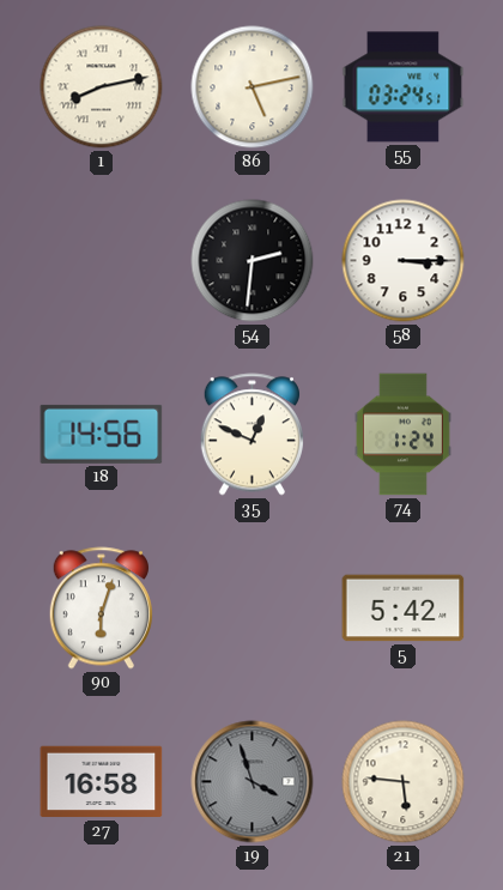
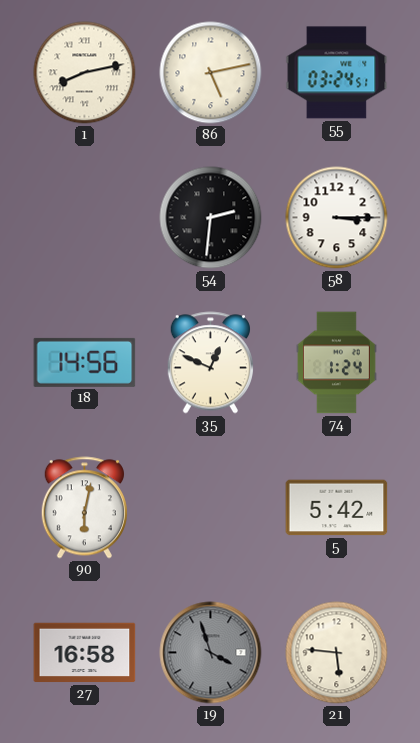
90: 6:03 -> 6:02
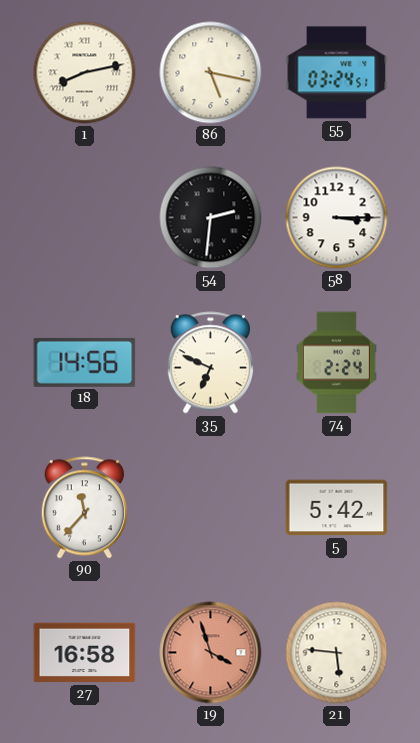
86: 5:13 -> 5:17
35: 12:49 -> 6:49
74: 1:24 -> 2:24
90: 6:02 -> 11:37
19 dial: grey -> salmon
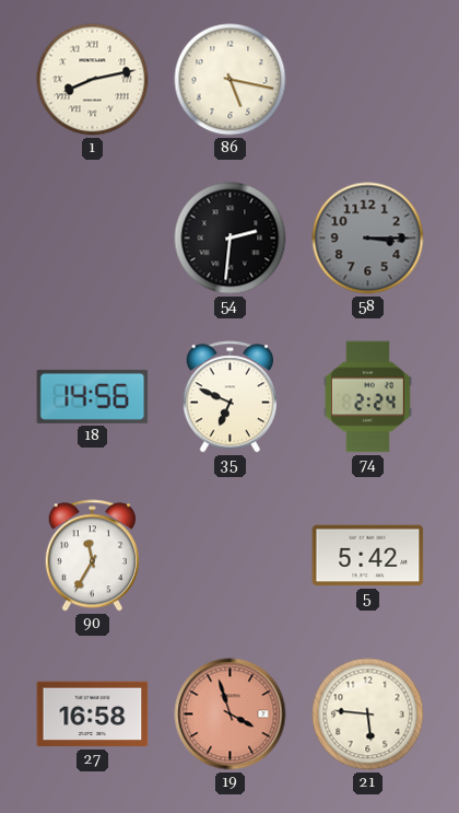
55: 03:24 -> none
58 dial: white -> grey
90: 11:37 -> 11:35
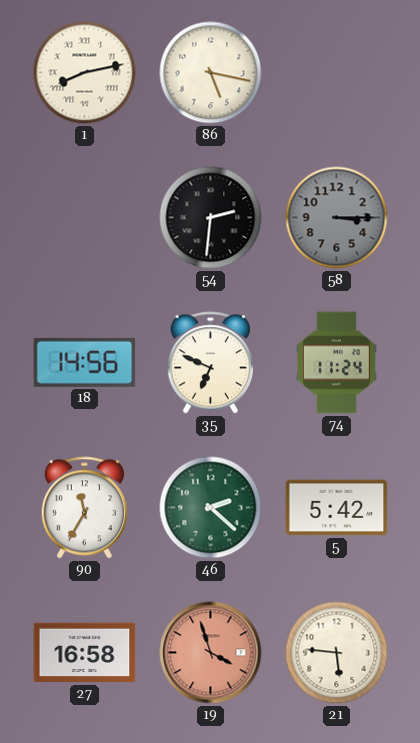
74: 2:24 -> 11:24
46: none -> 2:22
